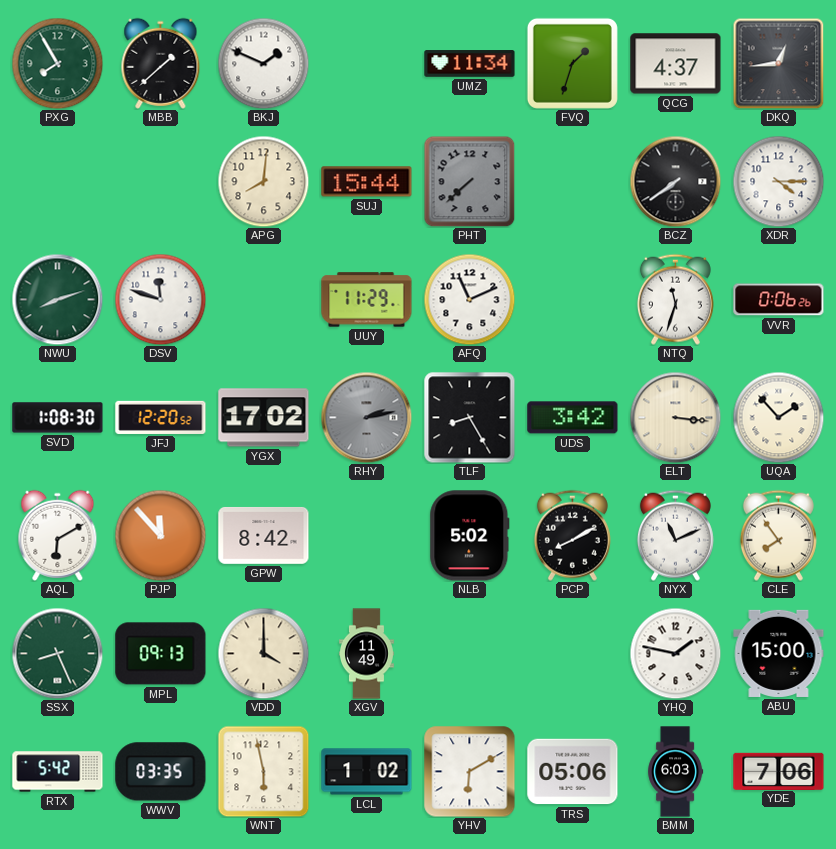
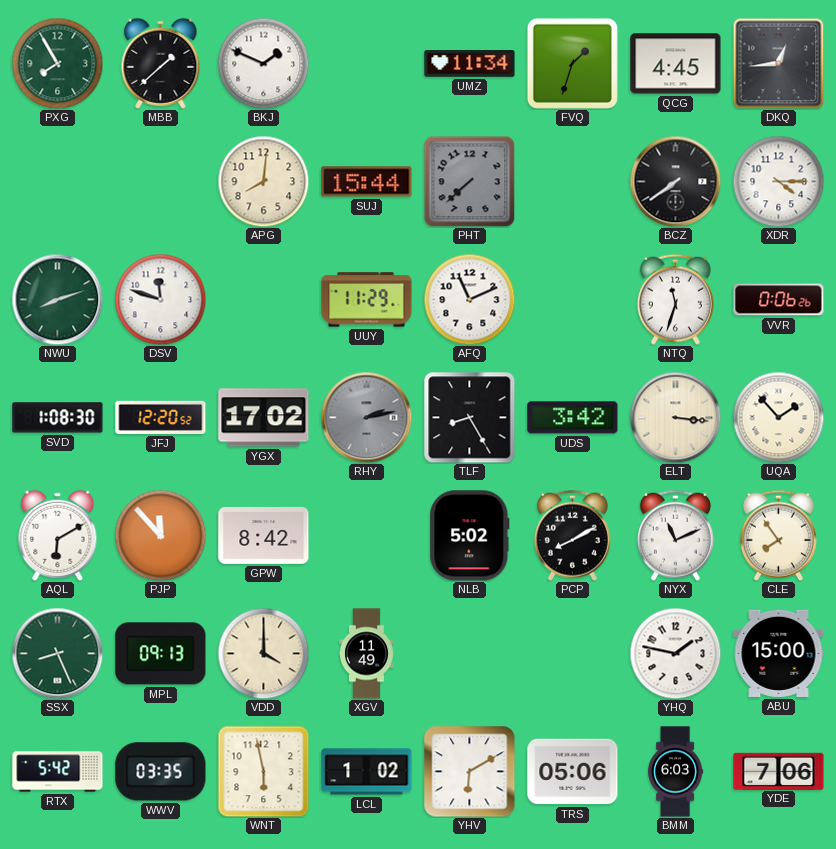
QCG: 4:37 -> 4:45
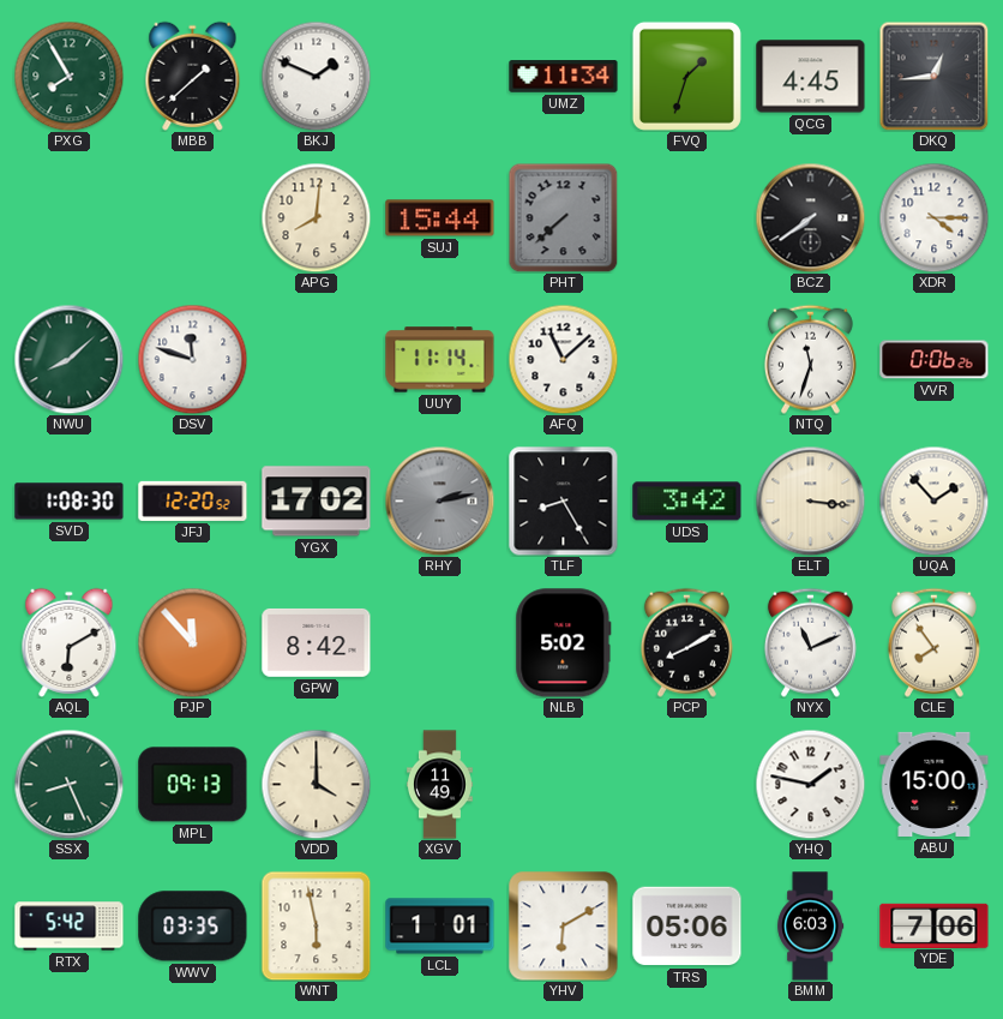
NWU: 8:12 -> 8:08
UUY: 11:29 -> 11:14
AFQ: 11:11 -> 11:08
LCL: 1:02 -> 1:01
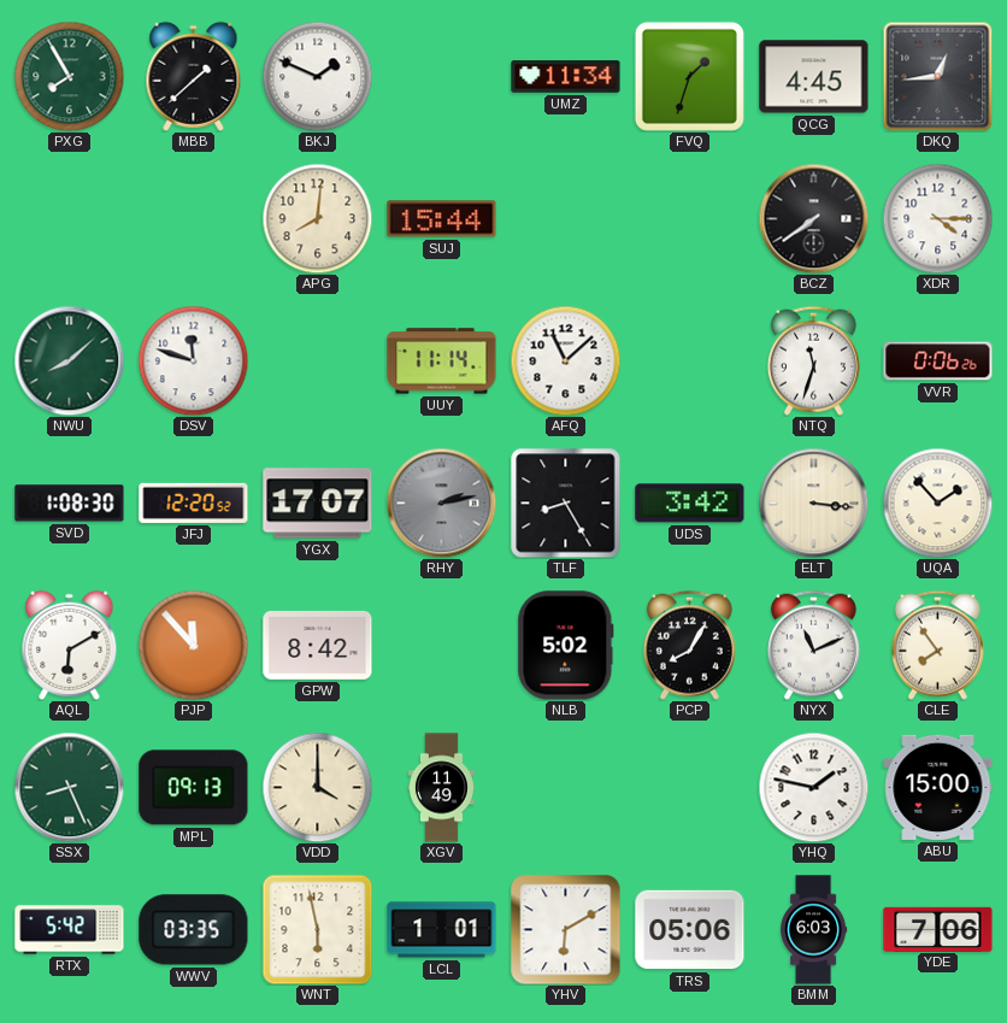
PHT: 7:38 -> none
YGX: 17:02 -> 17:07
PCP: 8:10 -> 8:05
